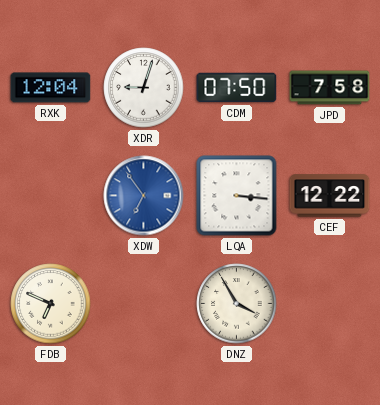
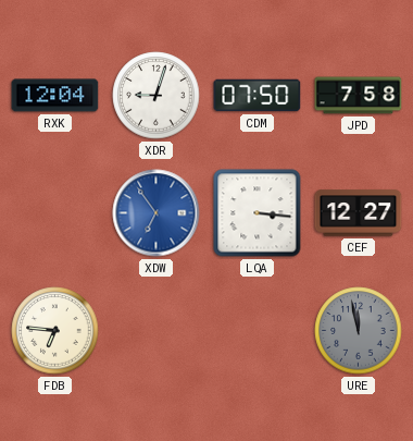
CEF: 12:22 -> 12:27
FDB: 6:49 -> 6:46
DNZ: 3:55 -> none
URE: none -> 11:58
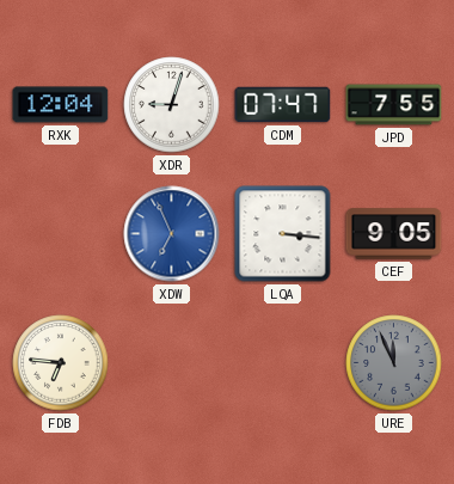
CDM: 07:50 -> 07:47
JPD: 7:58 -> 7:55
XDW: 6:54 -> 6:56
CEF: 12:27 -> 9:05
URE: 11:58 -> 11:56
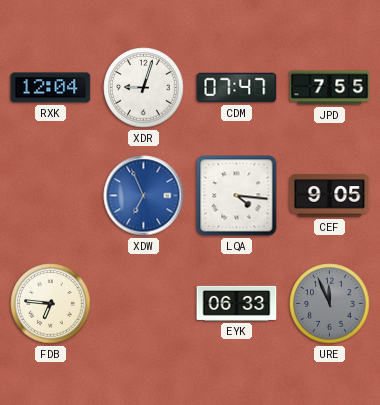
LQA: 3:16 -> 4:16
EYK: none -> 06:33
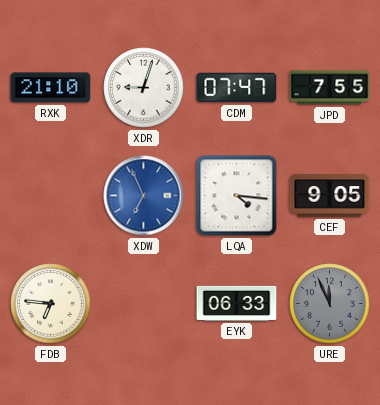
RXK: 12:04 -> 21:10
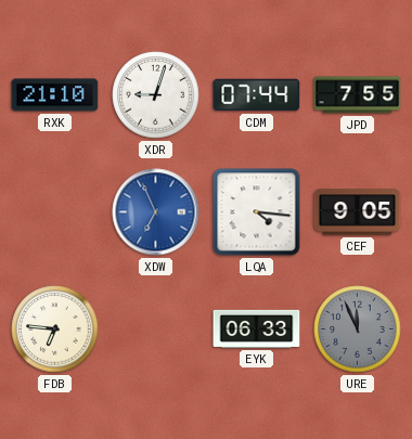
CDM: 07:47 -> 07:44
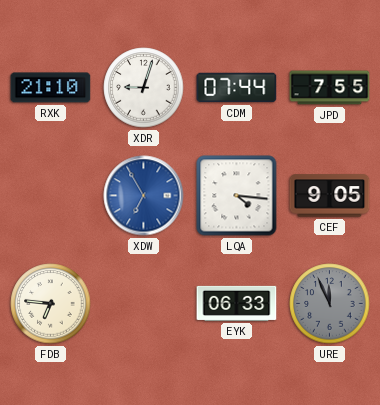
XDW: 6:56 -> 6:55
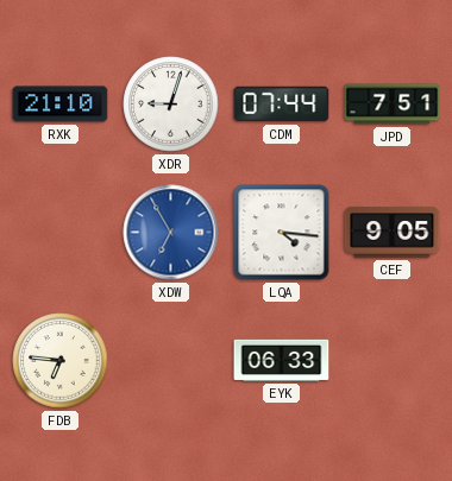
JPD: 7:55 -> 7:51
URE: 11:56 -> none
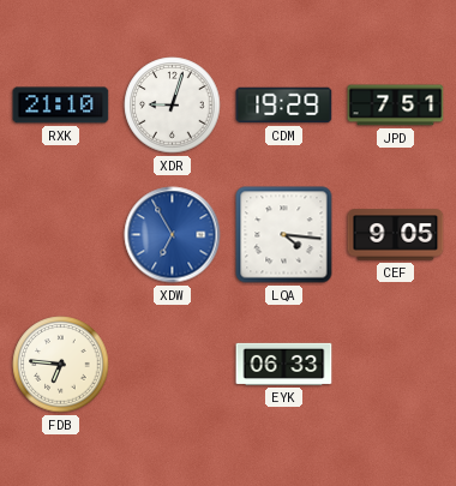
CDM: 07:44 -> 19:29
